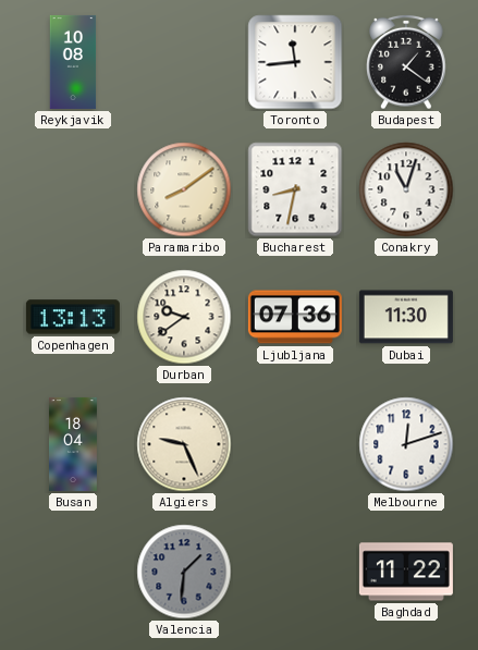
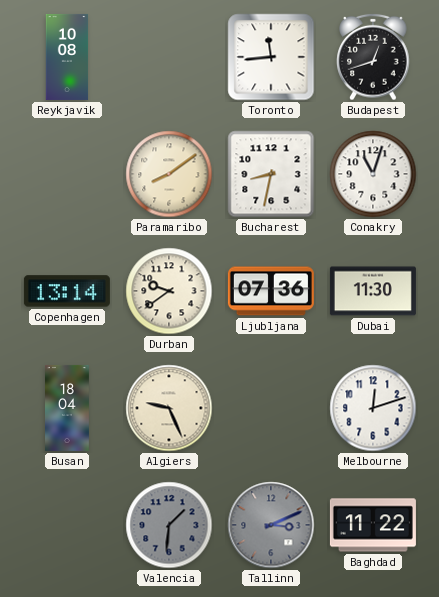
Budapest: 1:21 -> 12:42
Copenhagen: 13:13 -> 13:14
Tallinn: none -> 3:11
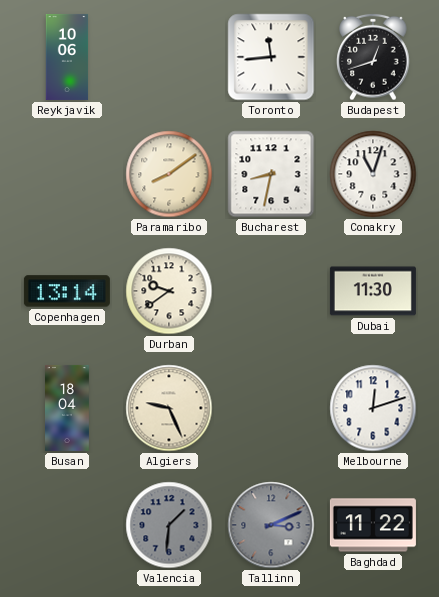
Reykjavik: 10:08 -> 10:06
Ljubljana: 07:36 -> none
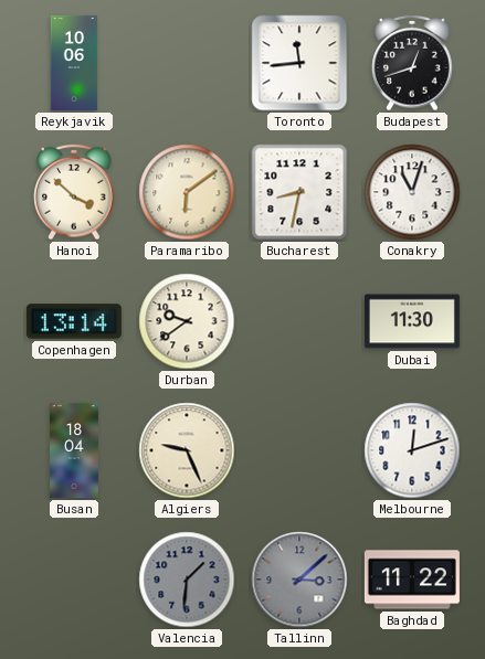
Hanoi: none -> 3:52
Paramaribo: 8:09 -> 6:09
Tallinn: 3:11 -> 3:08
